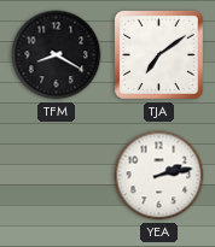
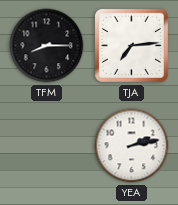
TFM: 8:20 -> 8:15
TJA: 7:09 -> 7:14
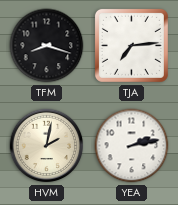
TFM: 8:15 -> 8:18
HVM: none -> 2:02
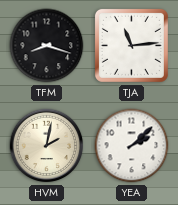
TJA: 7:14 -> 11:14
YEA: 2:13 -> 2:08
